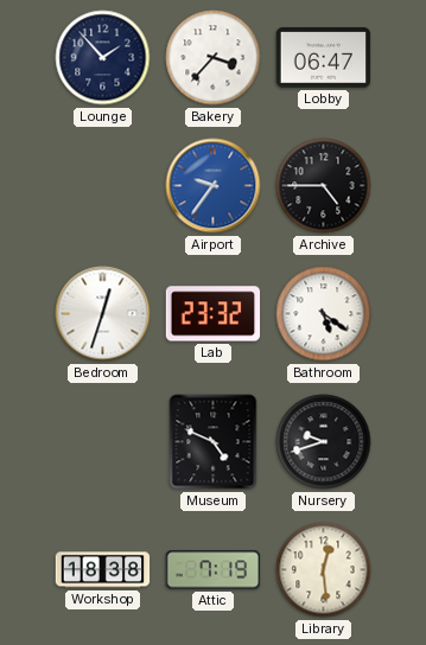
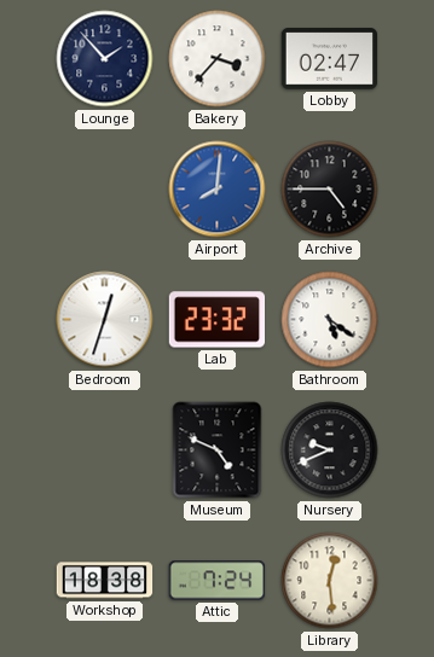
Lobby: 06:47 -> 02:47
Airport: 9:36 -> 8:01
Nursery: 9:42 -> 9:41
Attic: 7:19 -> 7:24
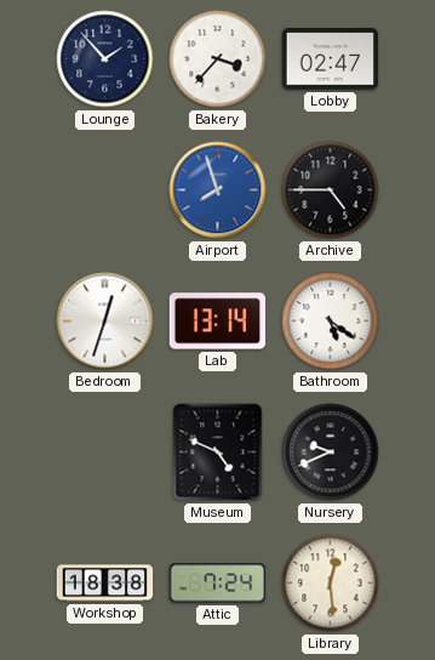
Airport: 8:01 -> 7:57
Lab: 23:32 -> 13:14
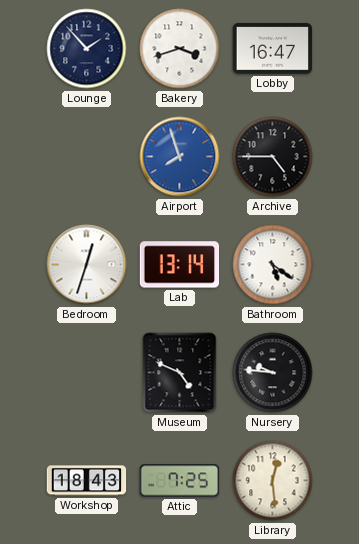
Bakery: 3:37 -> 3:42
Lobby: 02:47 -> 16:47
Nursery: 9:41 -> 9:46
Workshop: 18:38 -> 18:43
Attic: 7:24 -> 7:25
